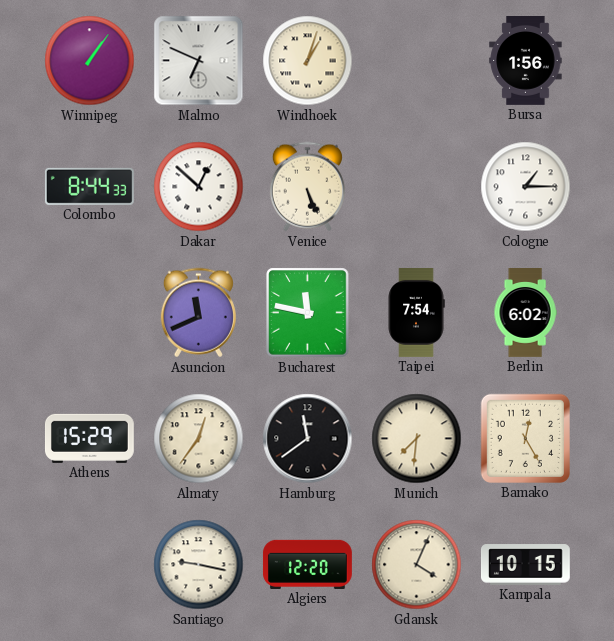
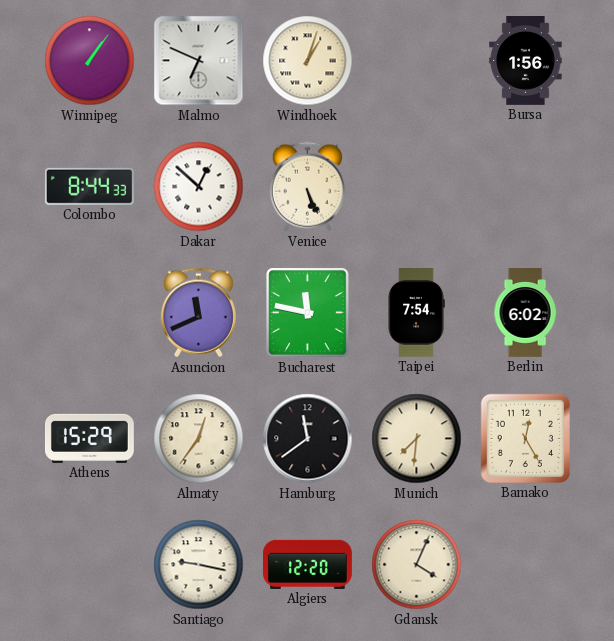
Cologne: 1:15 -> none
Kampala: 10:15 -> none
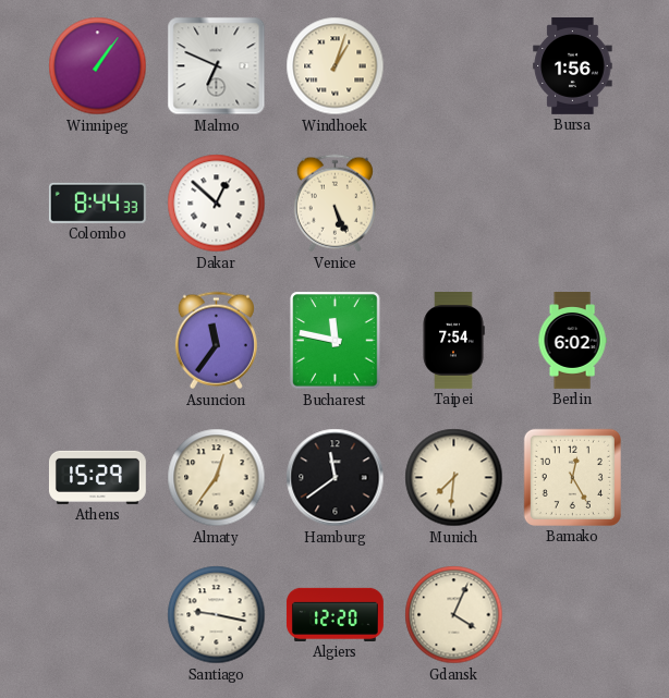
Asuncion: 11:41 -> 11:36
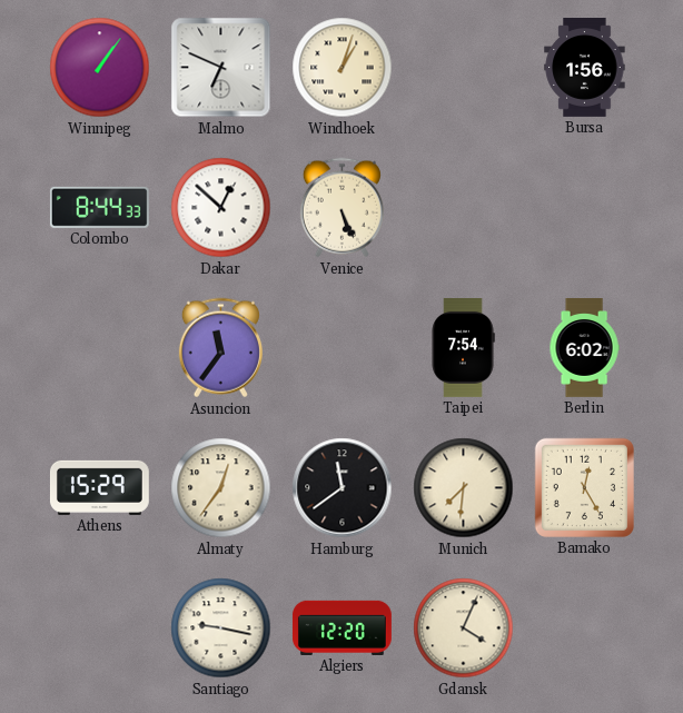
Bucharest: 11:47 -> none
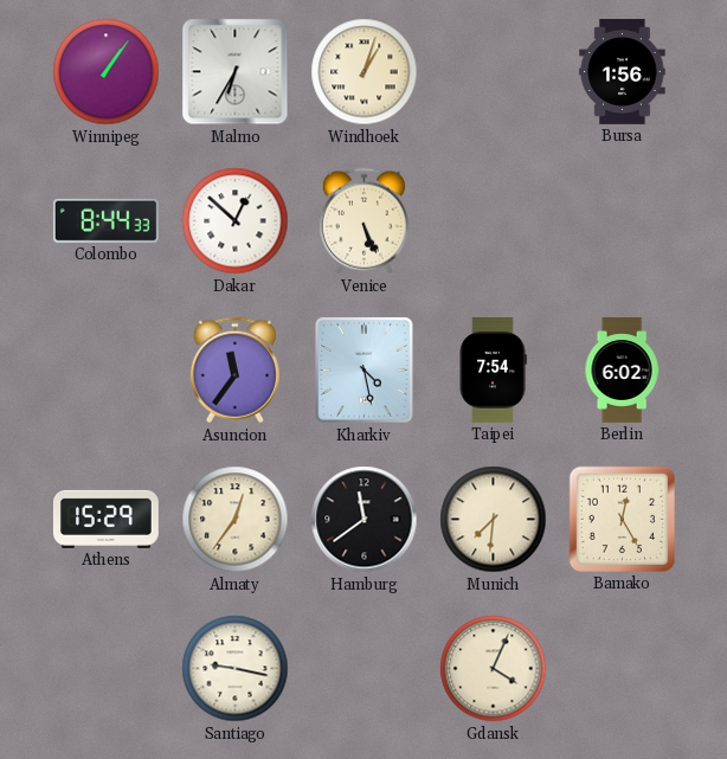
Malmo: 6:49 -> 6:35
Kharkiv: none -> 4:28
Algiers: 12:20 -> none
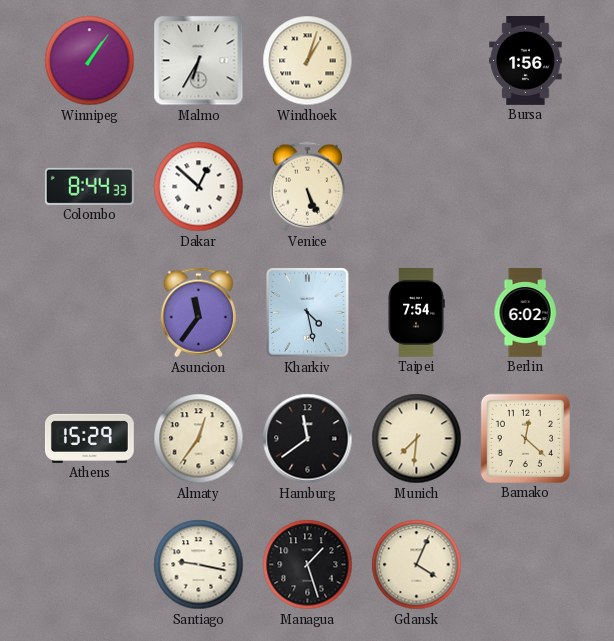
Bamako: 12:25 -> 12:22
Managua: none -> 1:27
